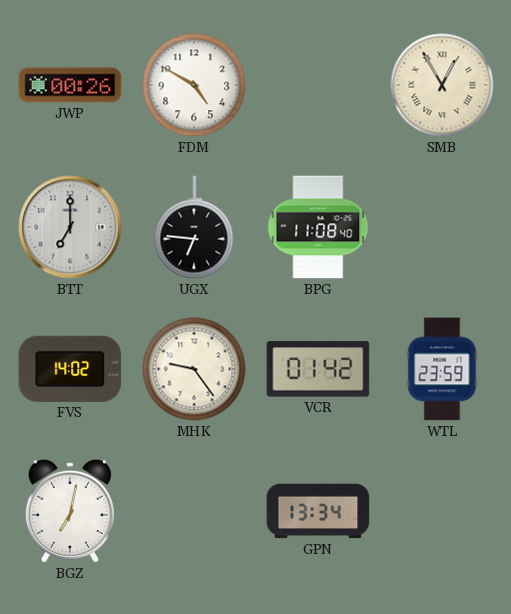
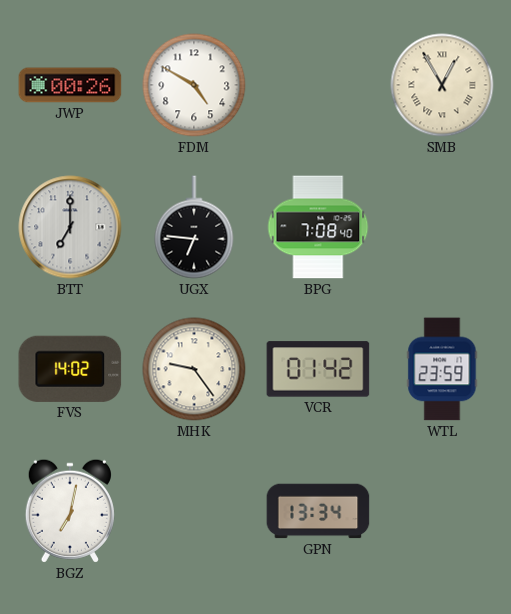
BPG: 11:08 -> 7:08
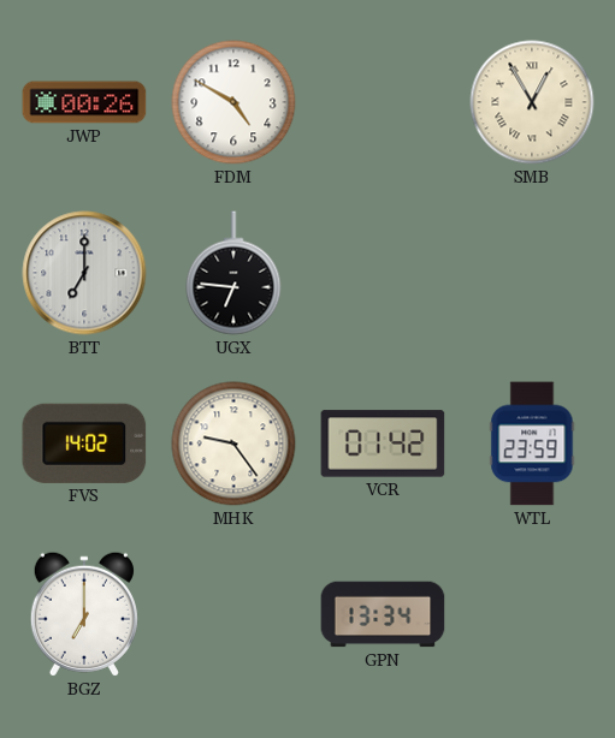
BPG: 7:08 -> none
BGZ: 7:02 -> 7:00
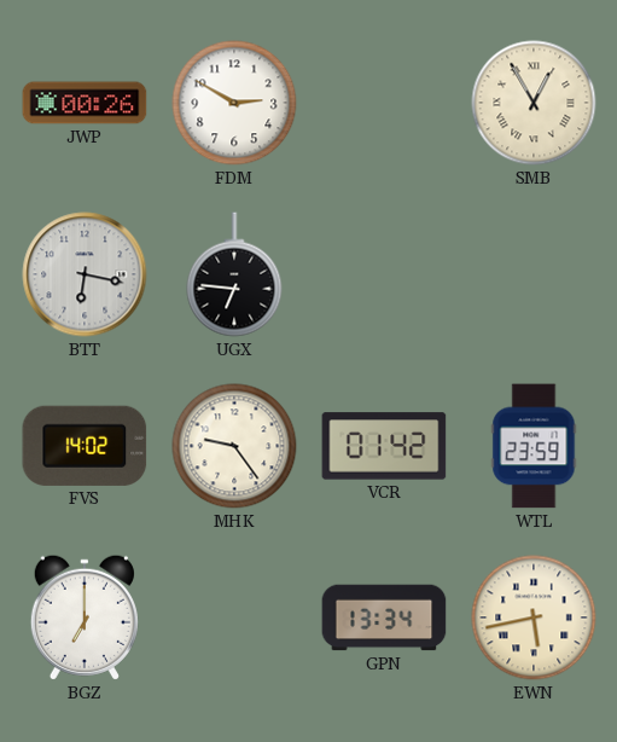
FDM: 4:50 -> 2:50
BTT: 7:00 -> 6:17
EWN: none -> 5:43
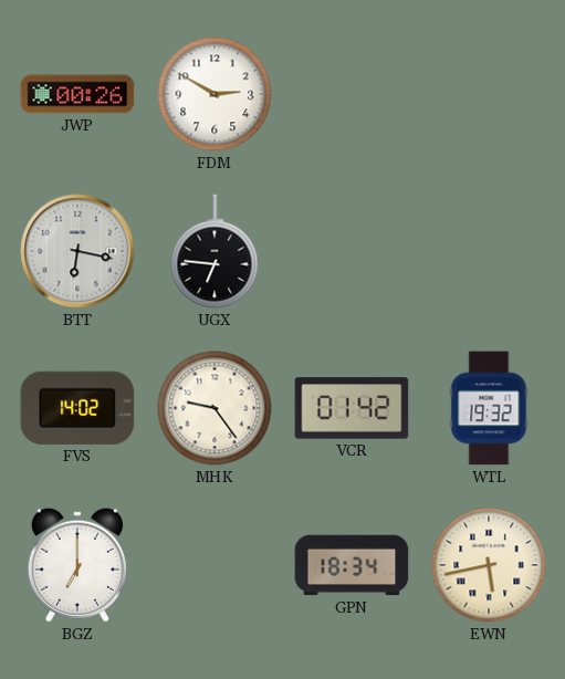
SMB: 12:55 -> none
WTL: 23:59 -> 19:32
GPN: 13:34 -> 18:34
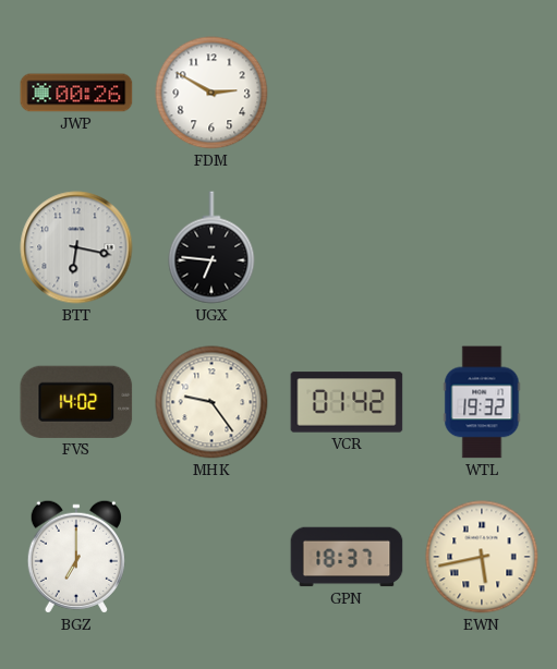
GPN: 18:34 -> 18:37
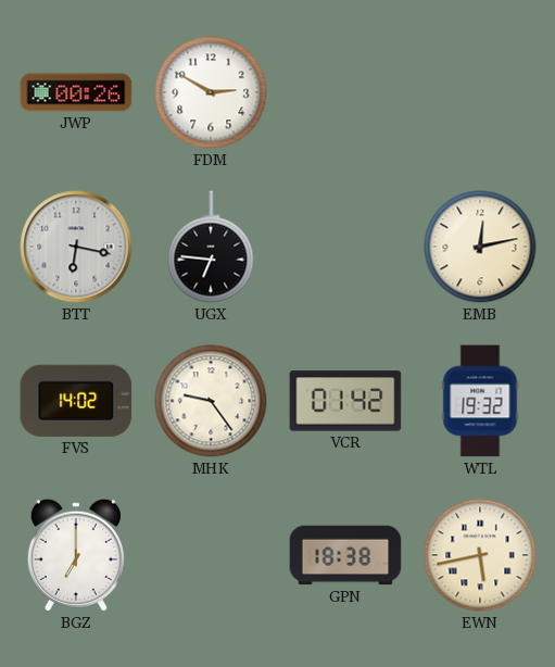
EMB: none -> 12:13
GPN: 18:37 -> 18:38
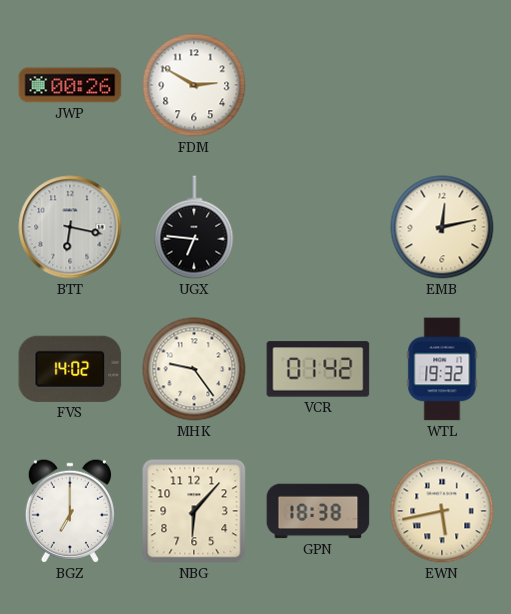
NBG: none -> 6:07
